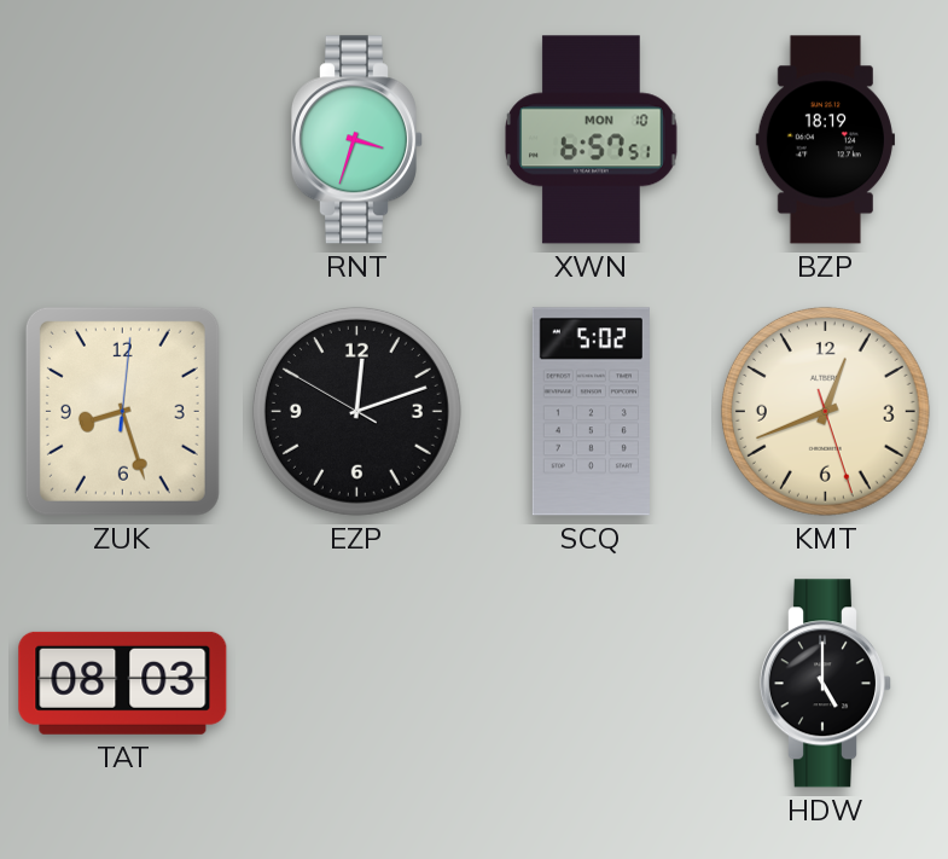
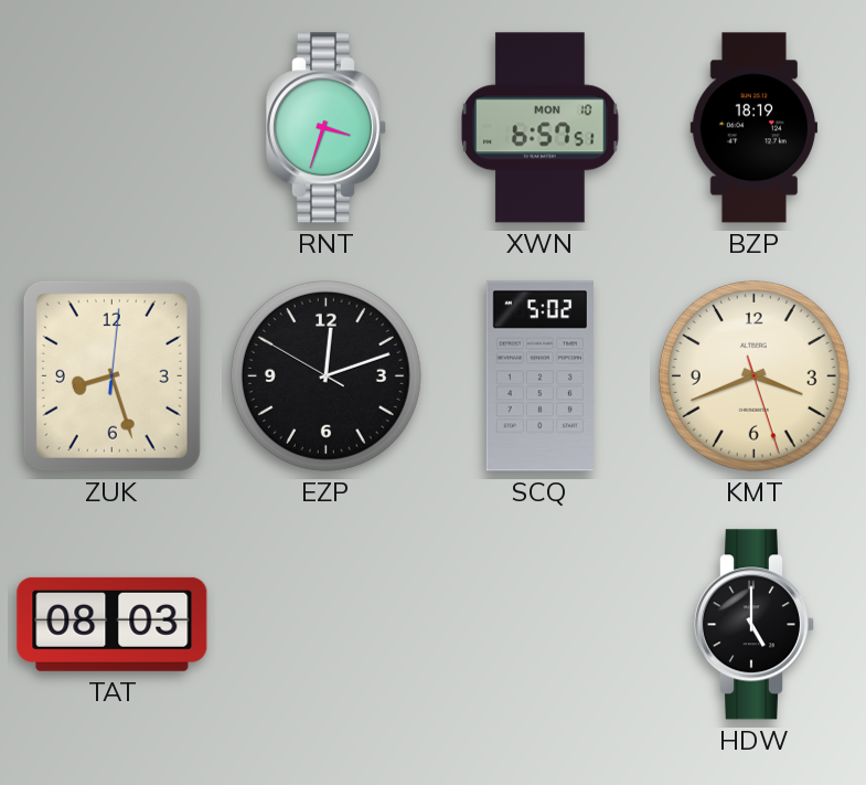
KMT: 12:41 -> 3:41
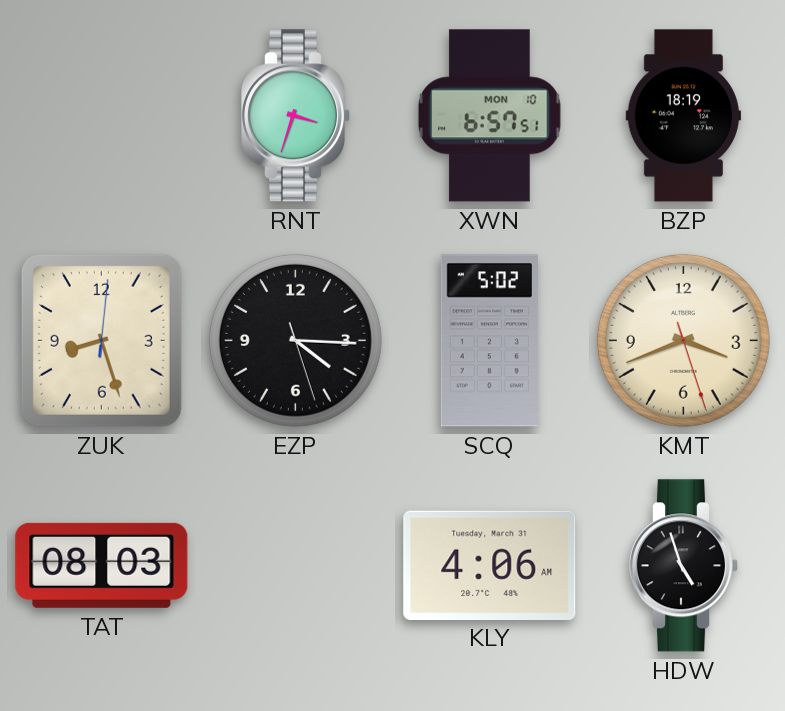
EZP: 12:11 -> 4:15
KLY: none -> 4:06
HDW: 5:00 -> 4:57
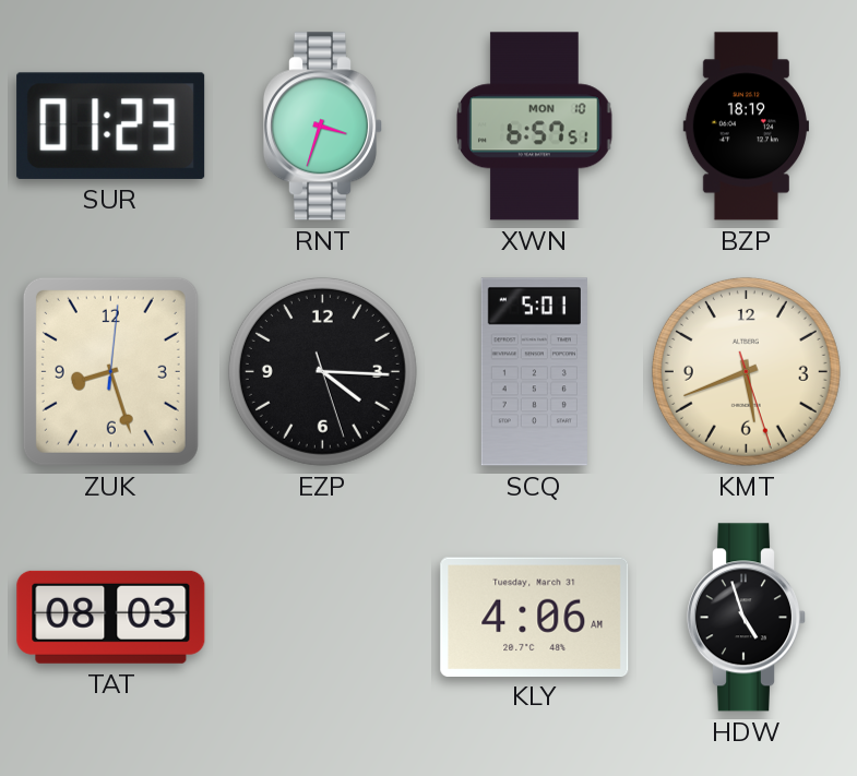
SUR: none -> 01:23
SCQ: 5:02 -> 5:01
KMT: 3:41 -> 5:41
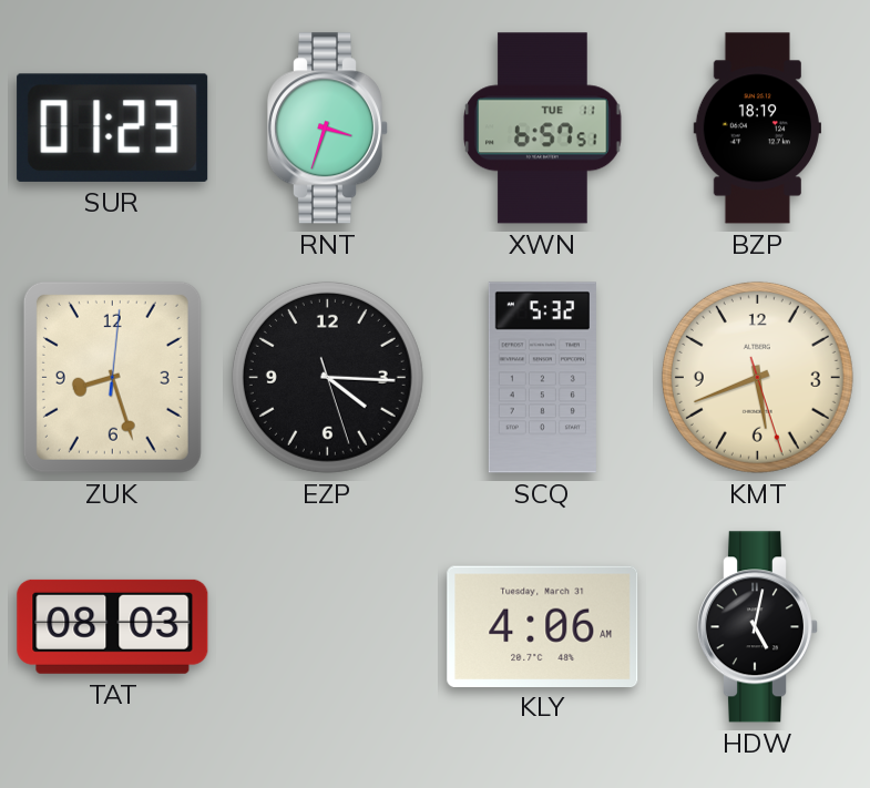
XWN date: MON 10 -> TUE 11
SCQ: 5:01 -> 5:32
HDW: 4:57 -> 5:02
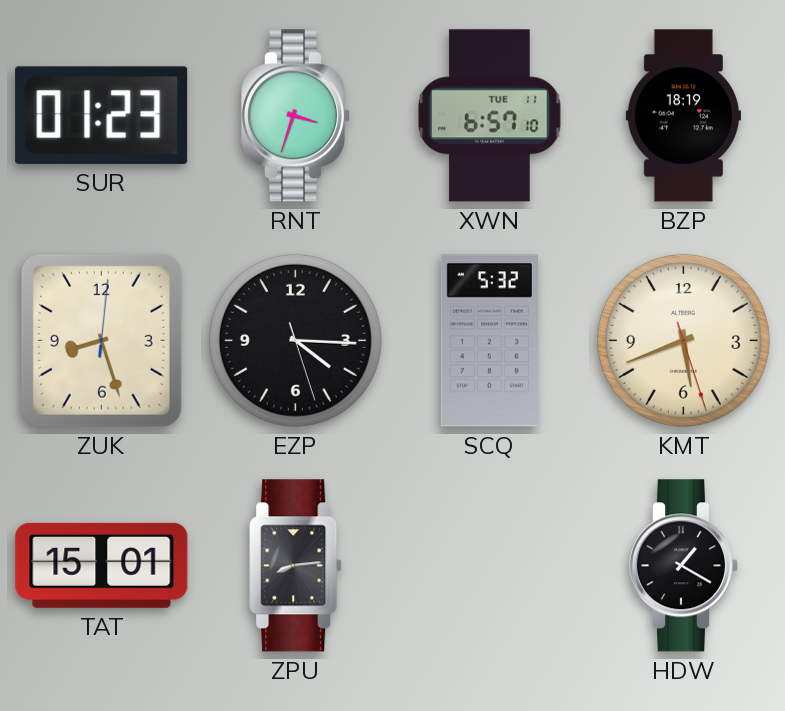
XWN: 6:57:51 -> 6:57:10
TAT: 08:03 -> 15:01
ZPU: none -> 8:14
KLY: 4:06 -> none
HDW: 5:02 -> 1:20
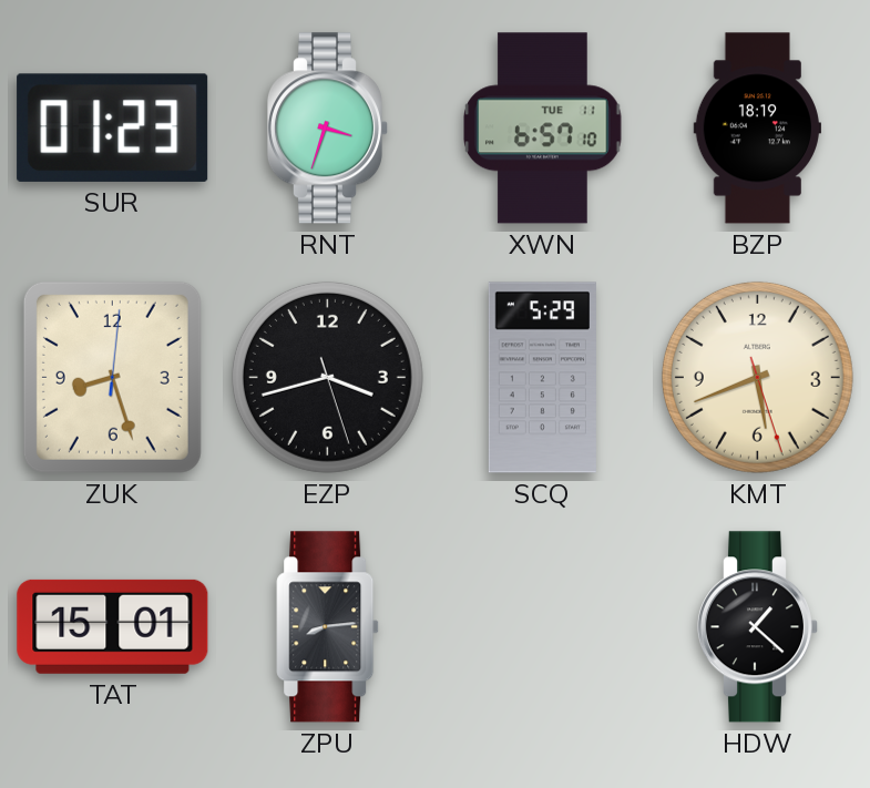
EZP: 4:15 -> 3:42
SCQ: 5:32 -> 5:29
HDW: 1:20 -> 1:22
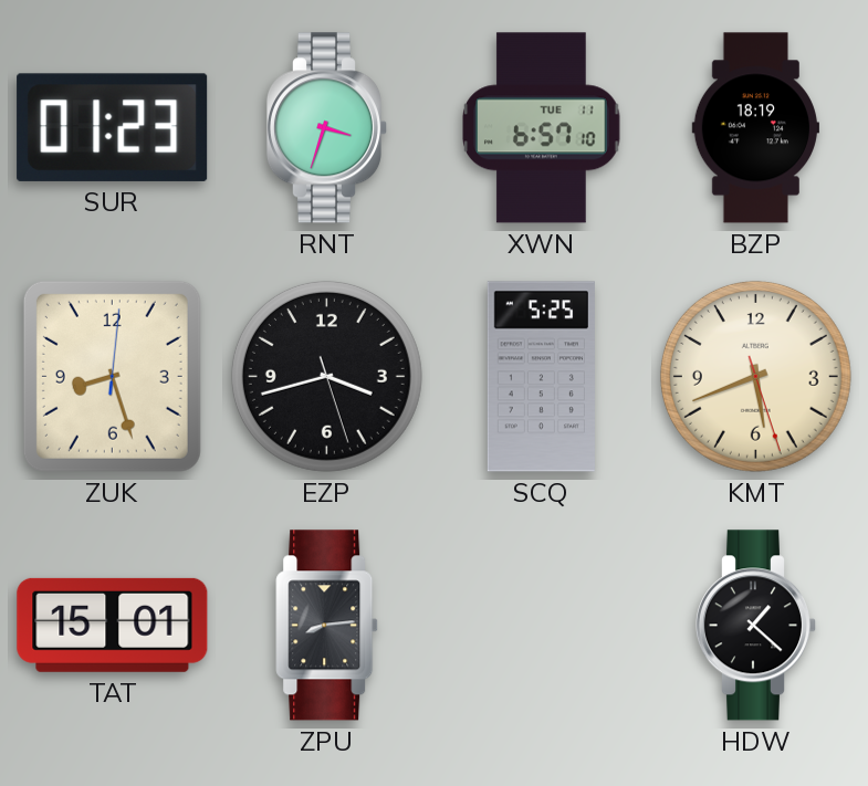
SCQ: 5:29 -> 5:25
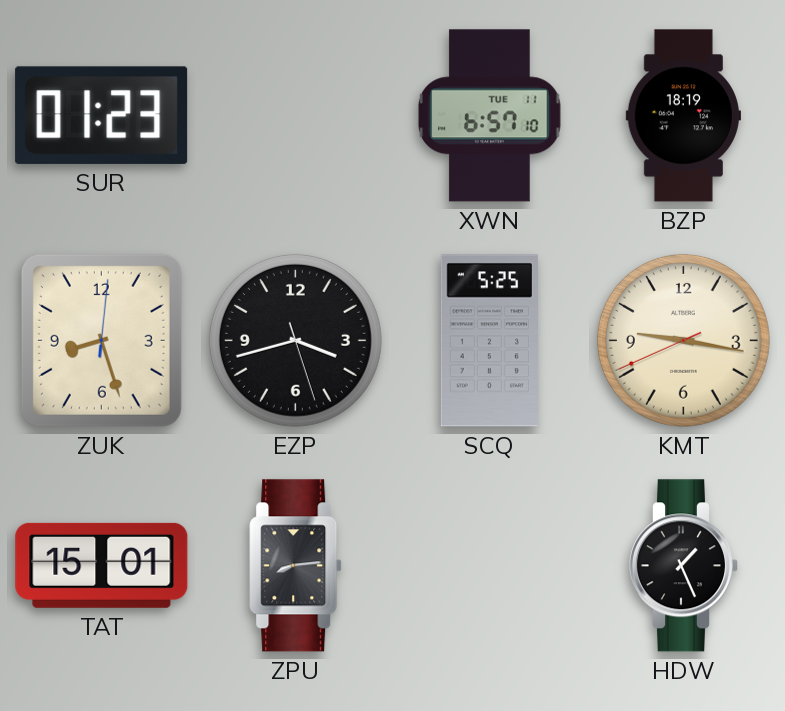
RNT: 3:33 -> none
KMT: 5:41 -> 9:16
HDW: 1:22 -> 1:26
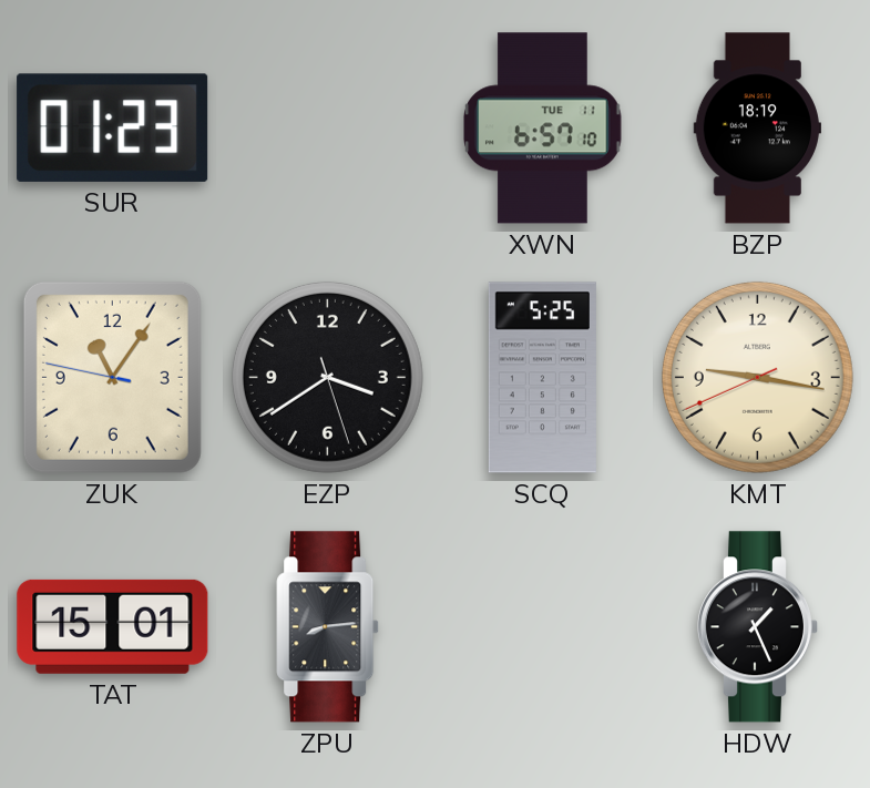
ZUK: 8:27 -> 11:05
EZP: 3:42 -> 3:39
